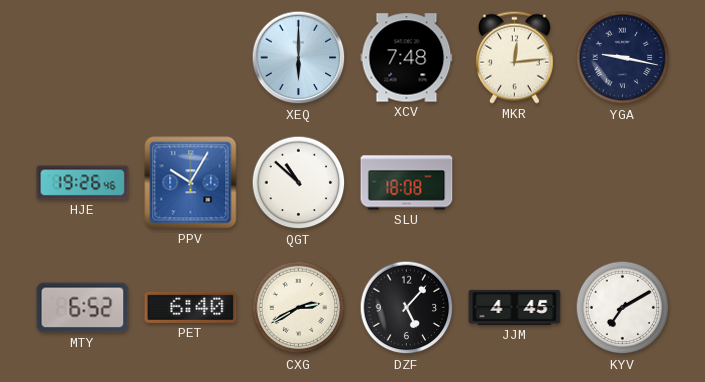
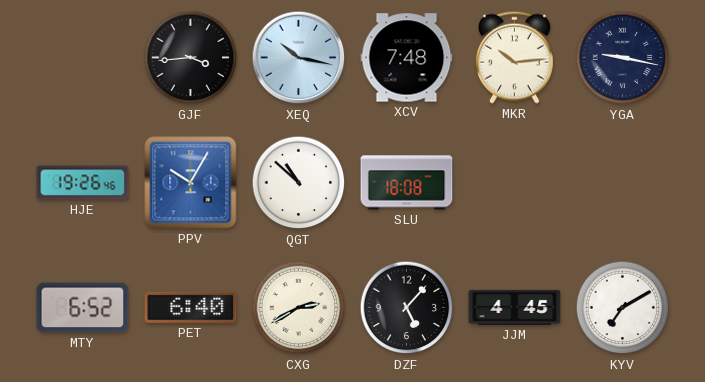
GJF: none -> 3:44
XEQ: 6:00 -> 10:17
MKR: 12:14 -> 10:14
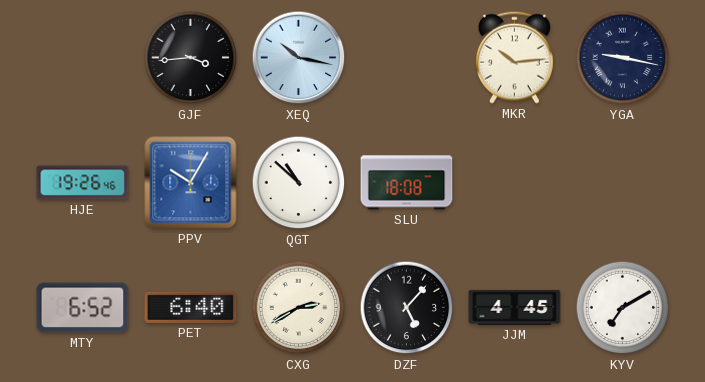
XCV: 7:48 -> none
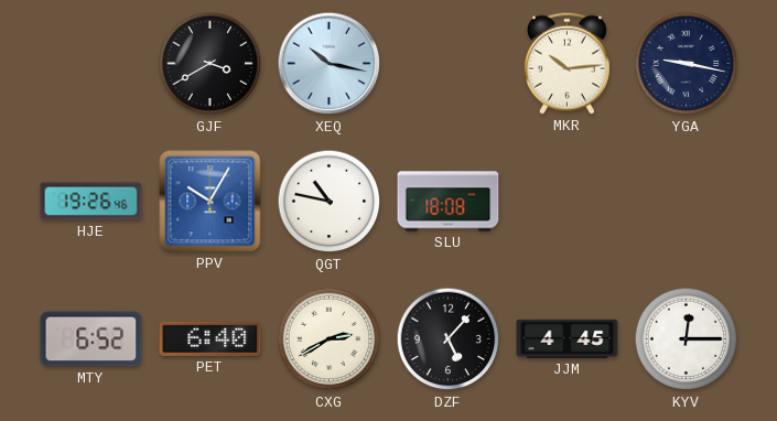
GJF: 3:44 -> 3:40
QGT: 10:52 -> 10:47
KYV: 7:10 -> 12:15
